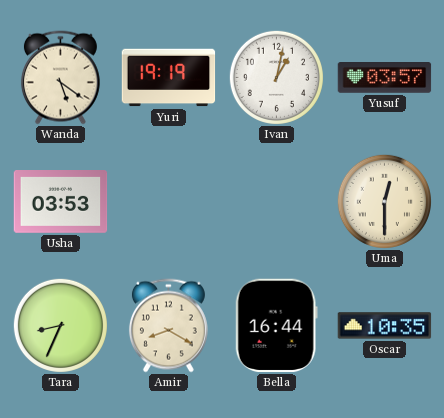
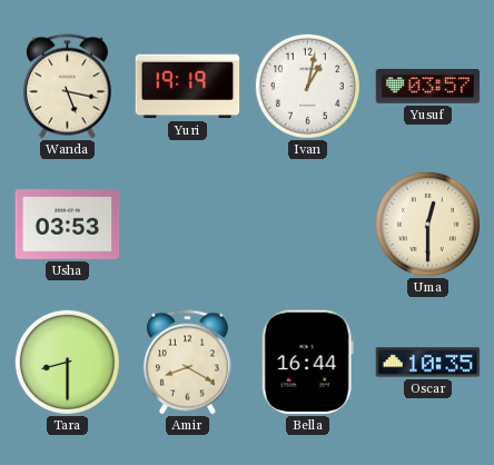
Wanda: 5:21 -> 5:17
Tara: 8:34 -> 8:30
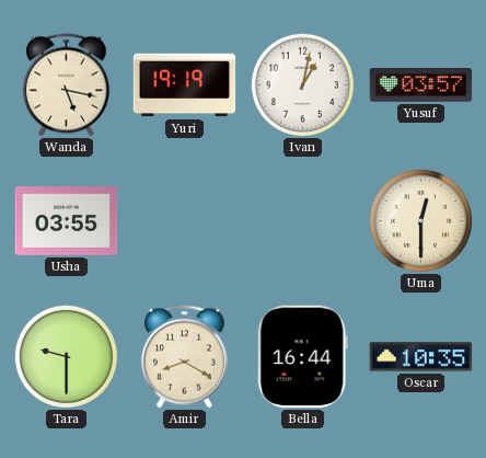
Usha: 03:53 -> 03:55
Tara: 8:30 -> 9:30
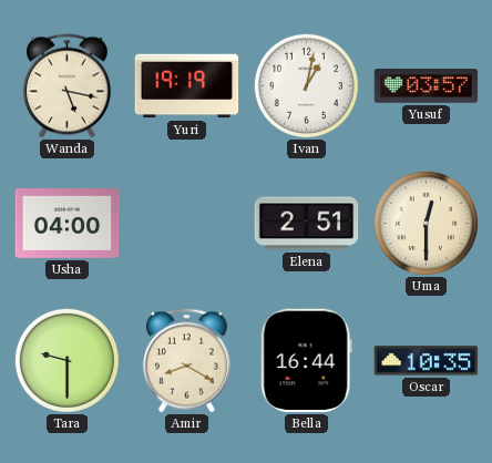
Usha: 03:55 -> 04:00
Elena: none -> 2:51
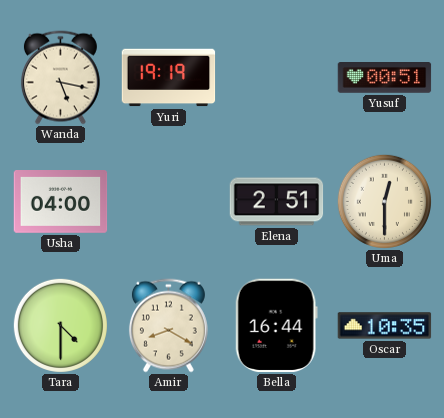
Ivan: 1:02 -> none
Yusuf: 03:57 -> 00:51
Tara: 9:30 -> 4:30
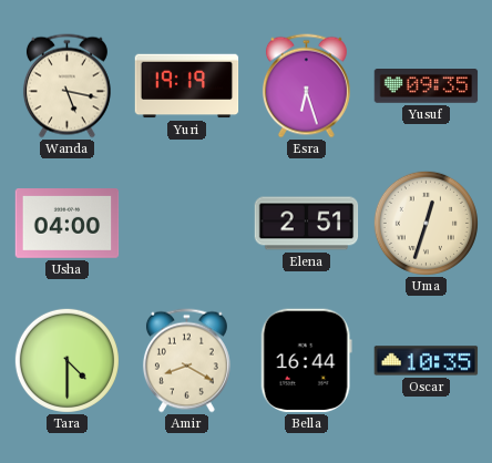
Esra: none -> 6:27
Yusuf: 00:51 -> 09:35
Uma: 12:30 -> 12:33
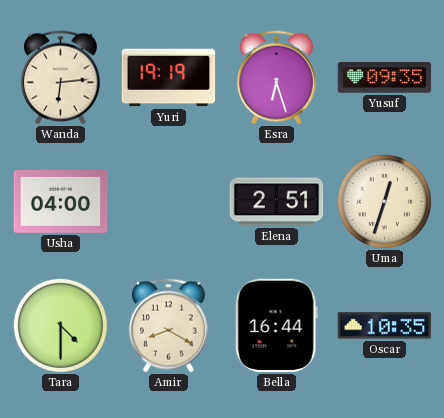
Wanda: 5:17 -> 6:14
